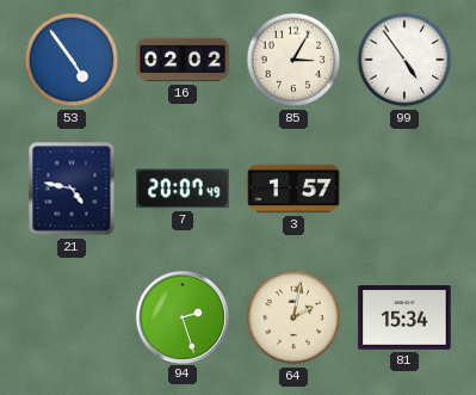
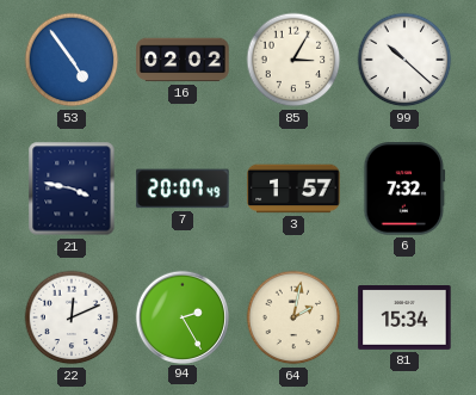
99: 4:54 -> 10:22
21: 4:47 -> 3:47
6: none -> 7:32
22: none -> 12:11
94: 2:27 -> 2:25
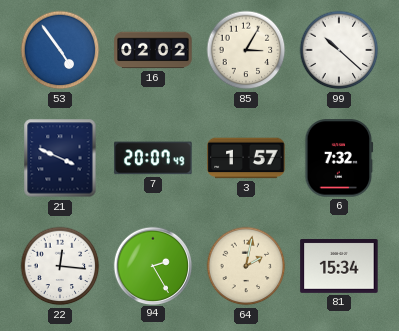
21: 3:47 -> 3:49
22: 12:11 -> 12:16
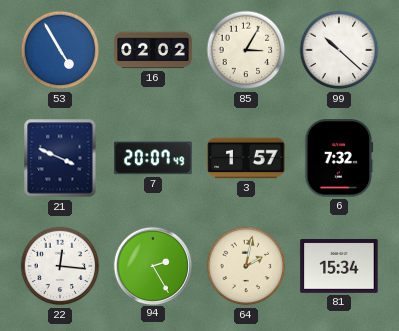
53: 4:54 -> 4:55
